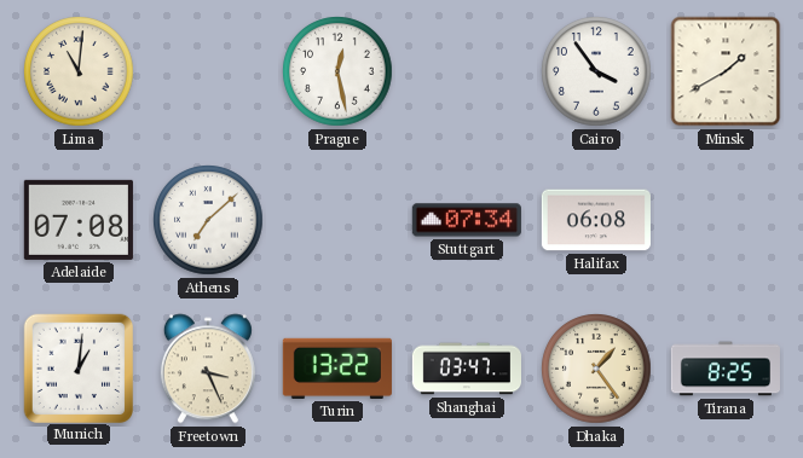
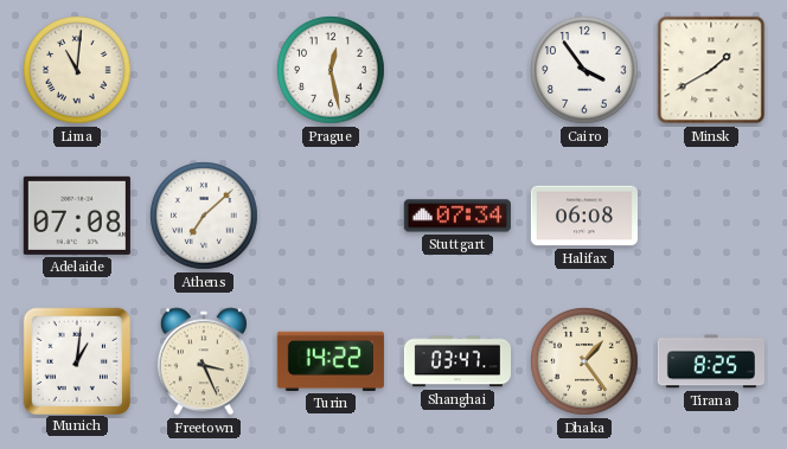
Turin: 13:22 -> 14:22
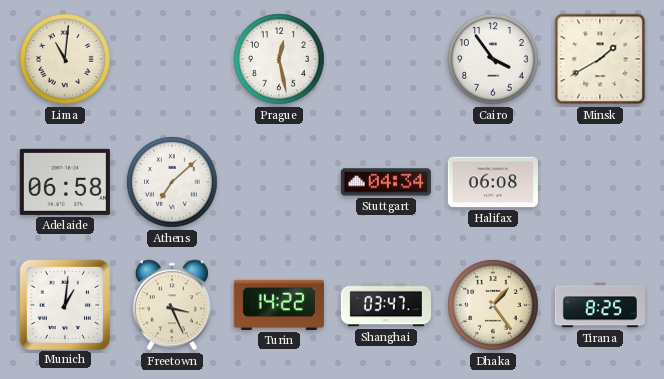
Adelaide: 07:08 -> 06:58
Stuttgart: 07:34 -> 04:34
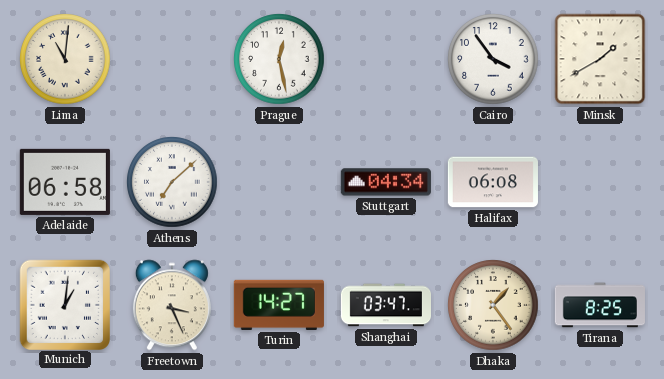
Turin: 14:22 -> 14:27
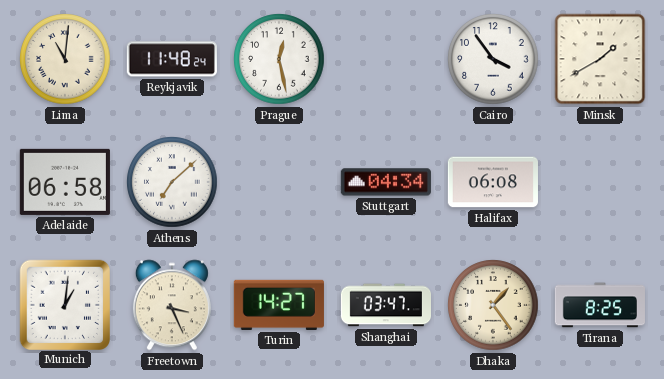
Reykjavik: none -> 11:48
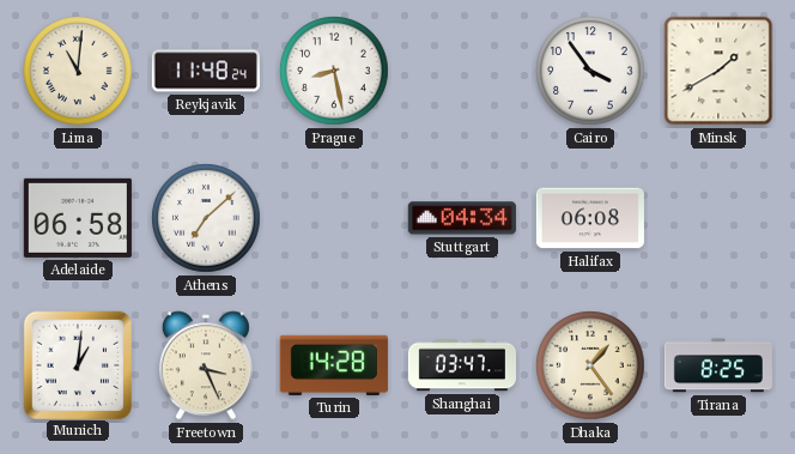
Prague: 12:28 -> 8:28
Turin: 14:27 -> 14:28
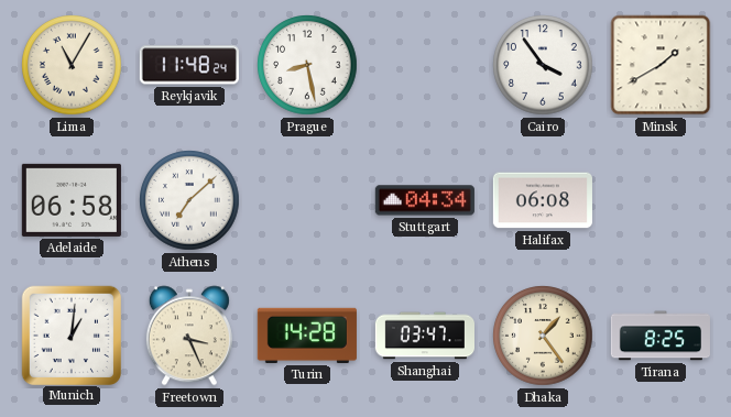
Lima: 11:01 -> 11:05
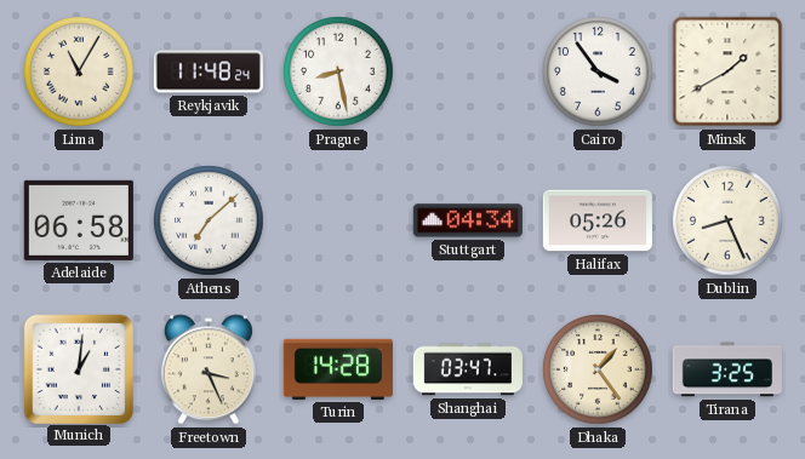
Halifax: 06:08 -> 05:26
Dublin: none -> 8:26
Tirana: 8:25 -> 3:25
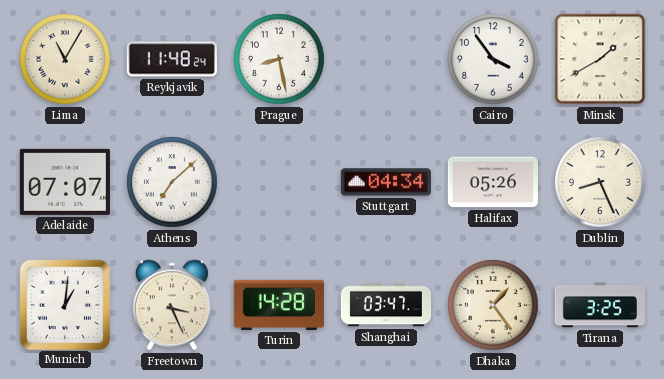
Adelaide: 06:58 -> 07:07
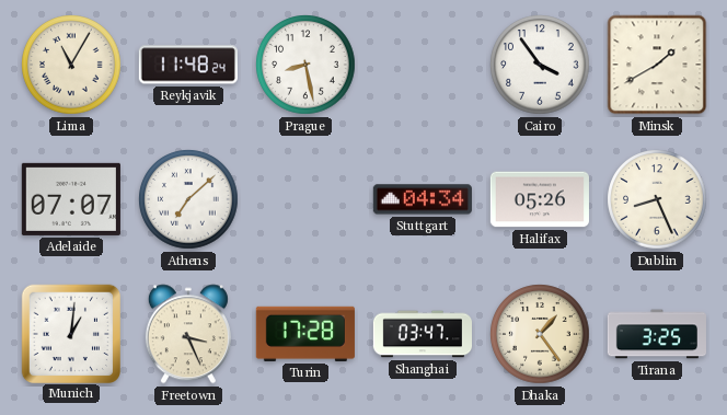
Turin: 14:28 -> 17:28
